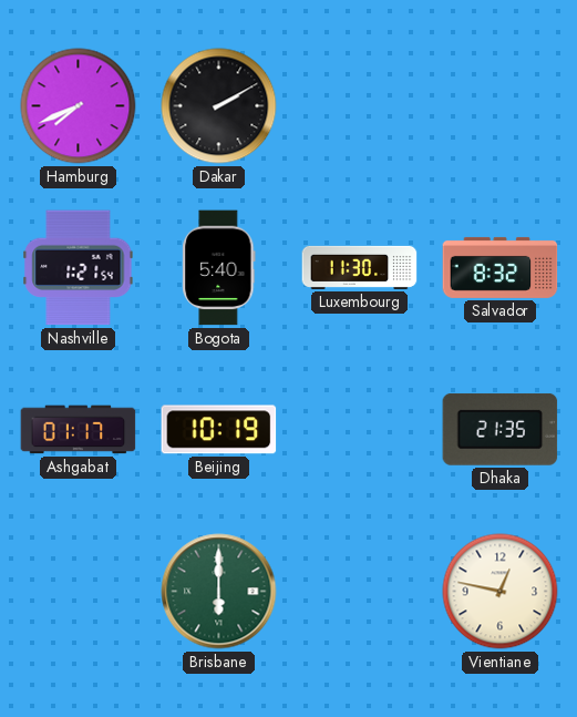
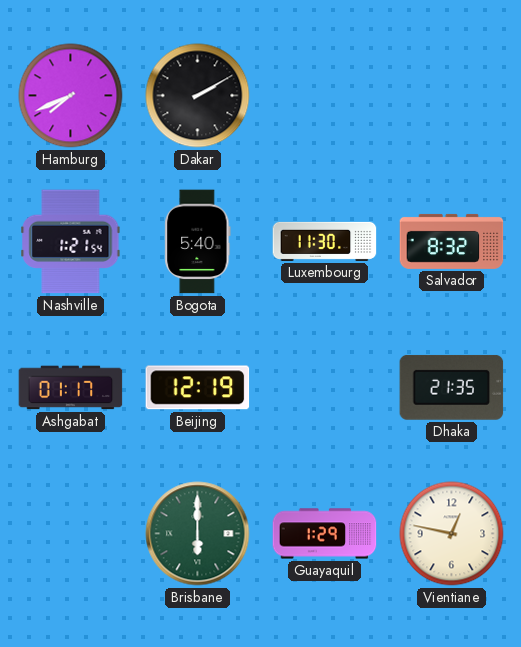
Beijing: 10:19 -> 12:19
Guayaquil: none -> 1:29
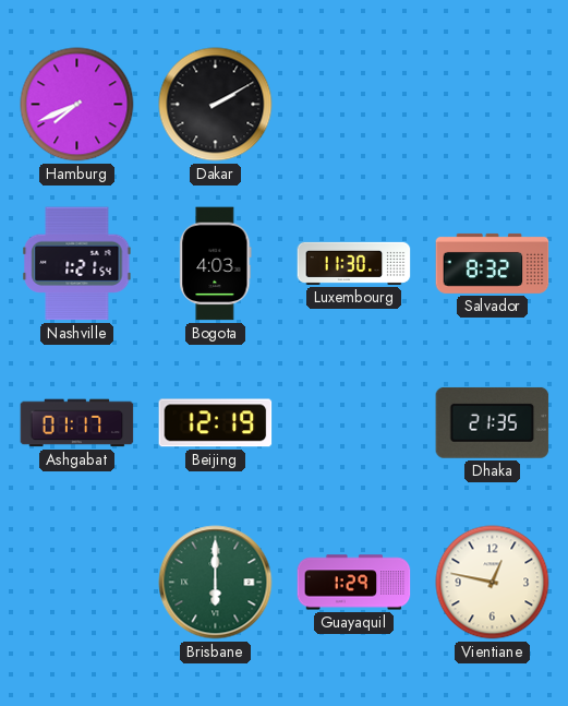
Bogota: 5:40 -> 4:03
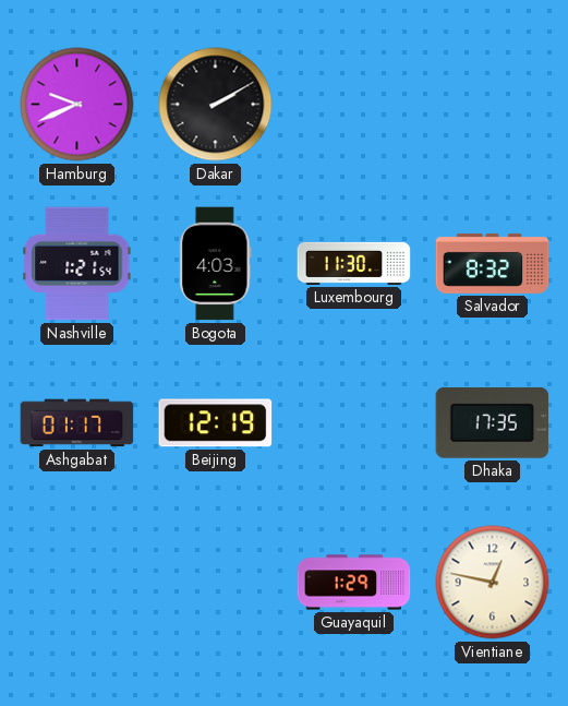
Hamburg: 7:41 -> 9:41
Dhaka: 21:35 -> 17:35
Brisbane: 6:00 -> none
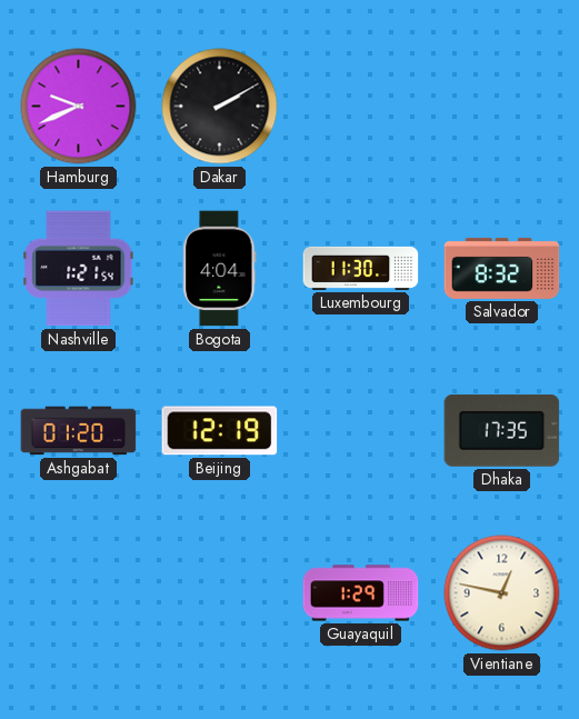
Bogota: 4:03 -> 4:04
Ashgabat: 01:17 -> 01:20
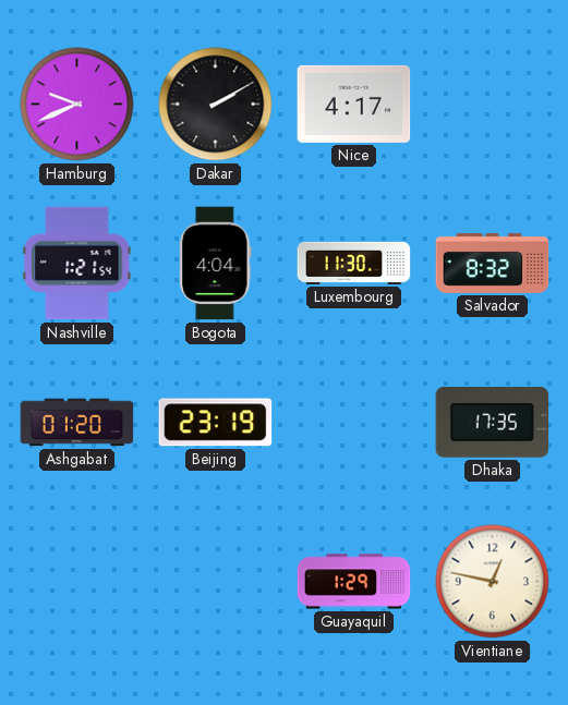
Nice: none -> 4:17
Beijing: 12:19 -> 23:19
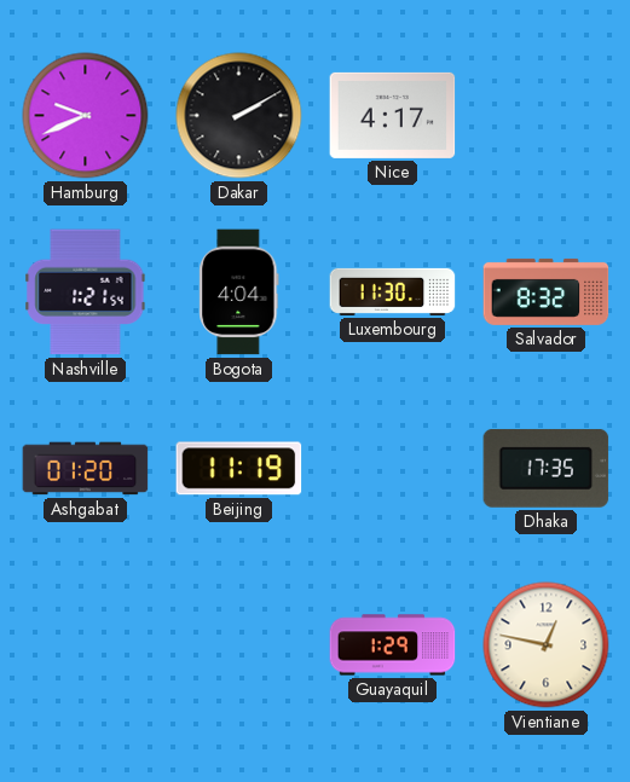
Beijing: 23:19 -> 11:19
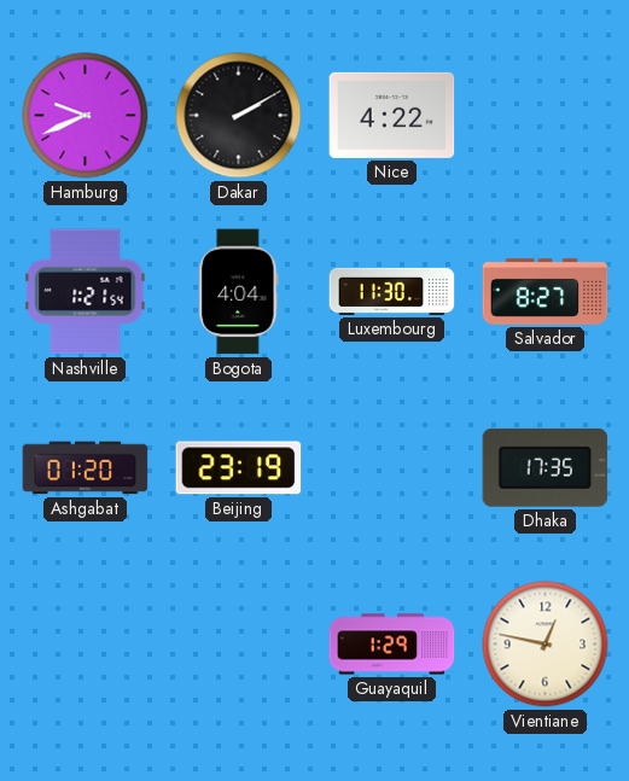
Nice: 4:17 -> 4:22
Salvador: 8:32 -> 8:27
Beijing: 11:19 -> 23:19
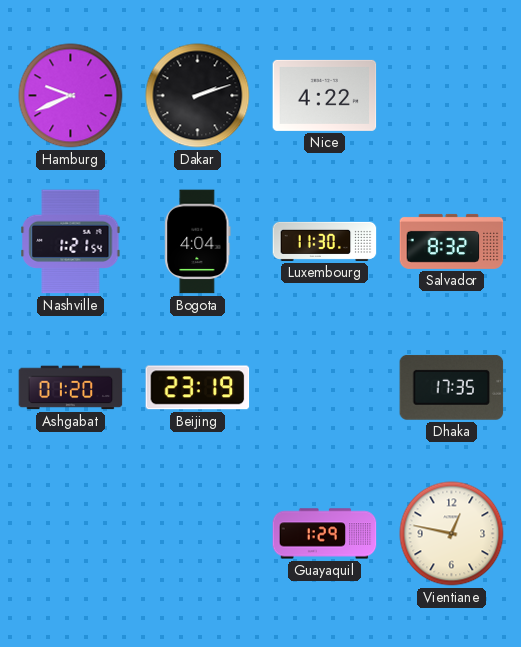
Dakar: 2:10 -> 2:12
Salvador: 8:27 -> 8:32
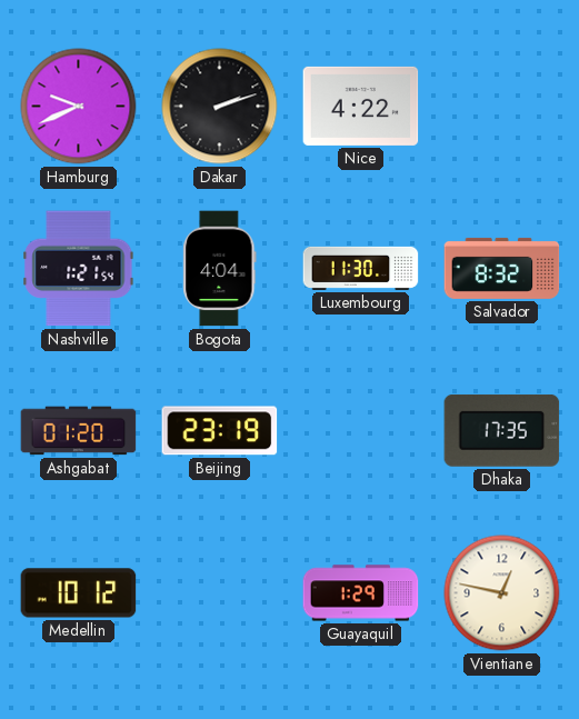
Medellin: none -> 10:12
